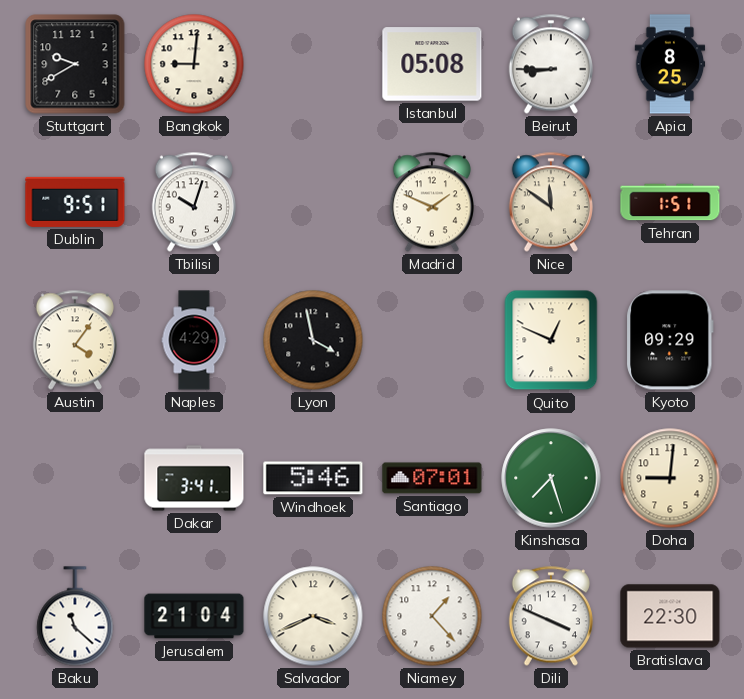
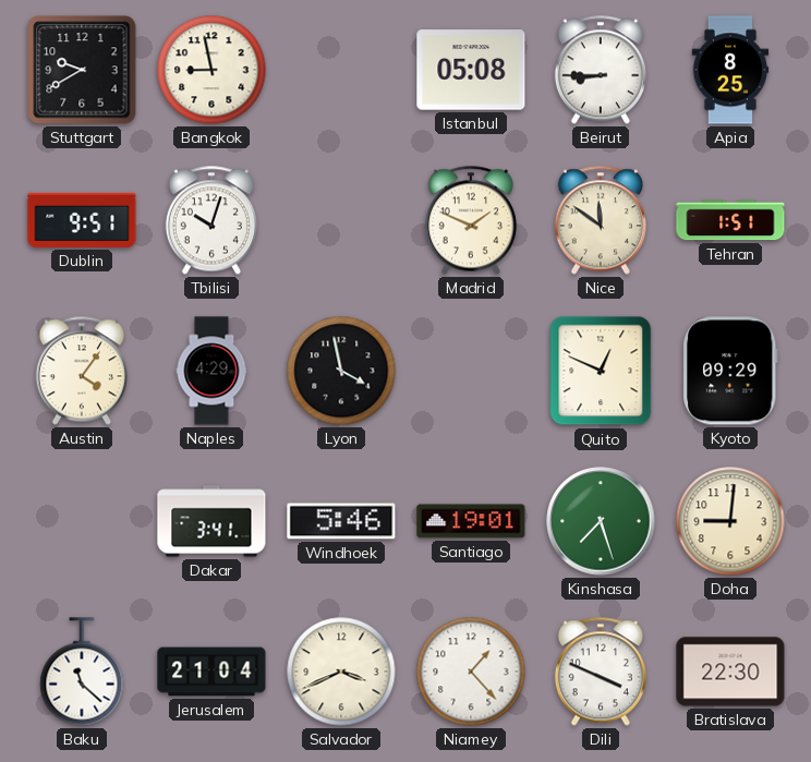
Bangkok: 9:01 -> 8:58
Santiago: 07:01 -> 19:01
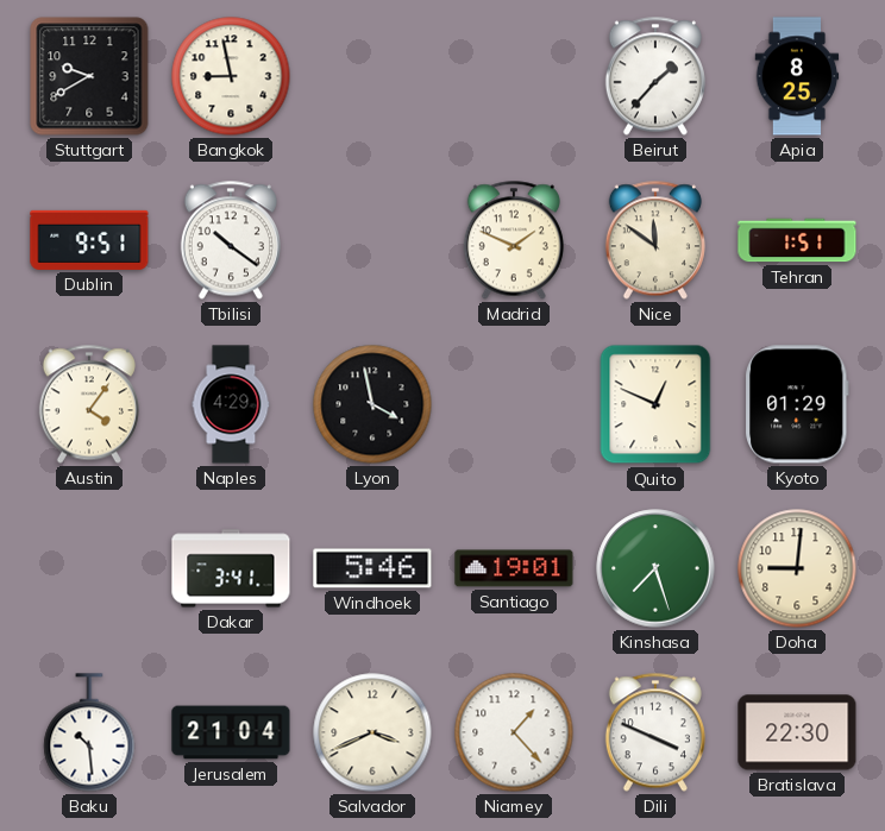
Istanbul: 05:08 -> none
Beirut: 8:45 -> 1:37
Tbilisi: 10:03 -> 10:21
Kyoto: 09:29 -> 01:29
Baku: 11:22 -> 10:29
